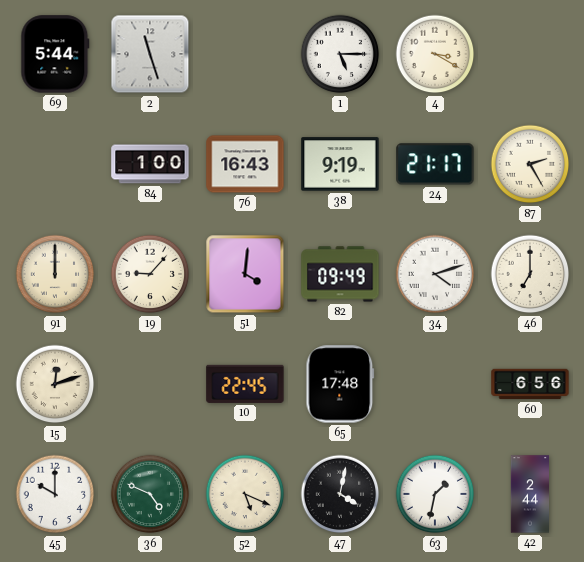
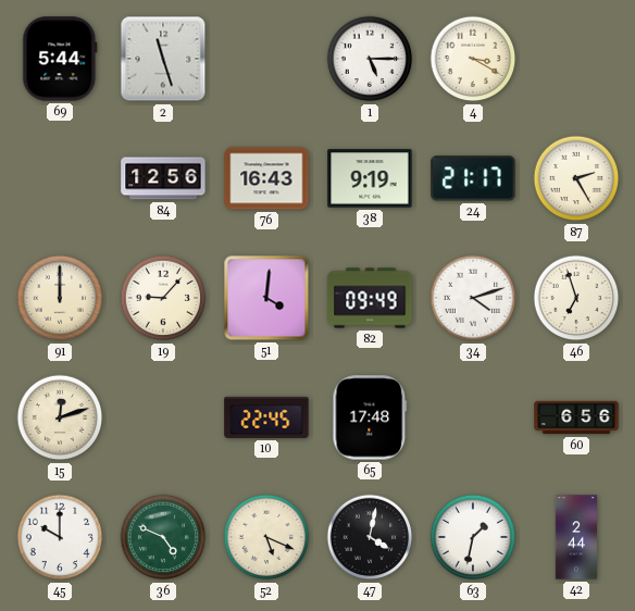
84: 1:00 -> 12:56
46: 7:00 -> 6:57
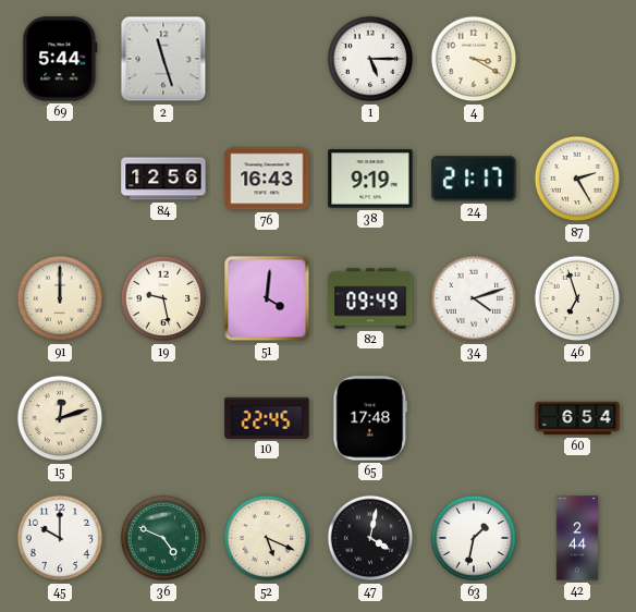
19: 9:07 -> 9:28
60: 6:56 -> 6:54
